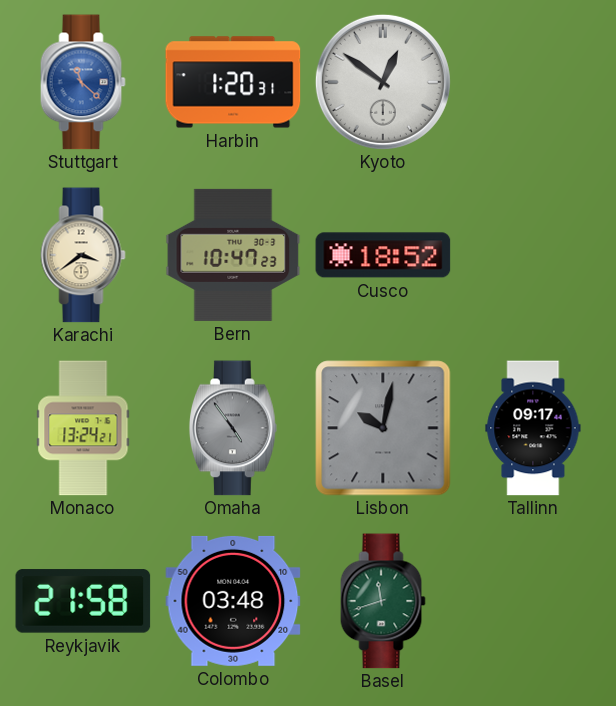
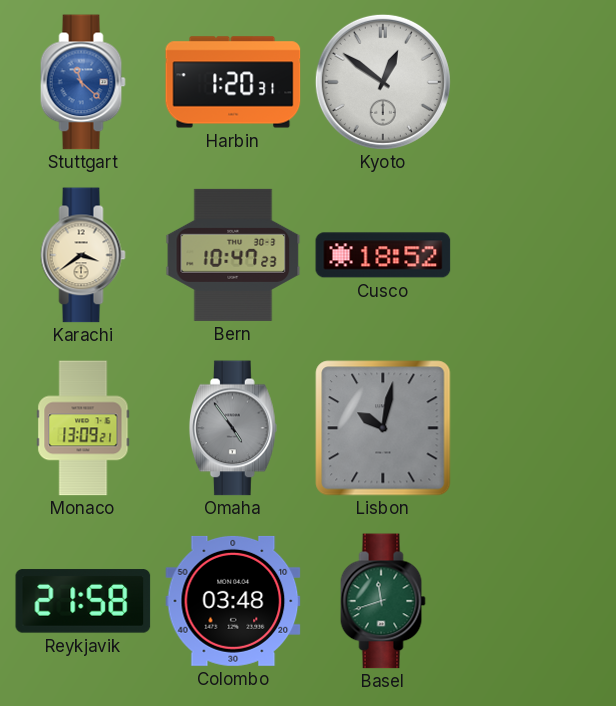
Monaco: 13:24 -> 13:09
Tallinn: 09:17 -> none
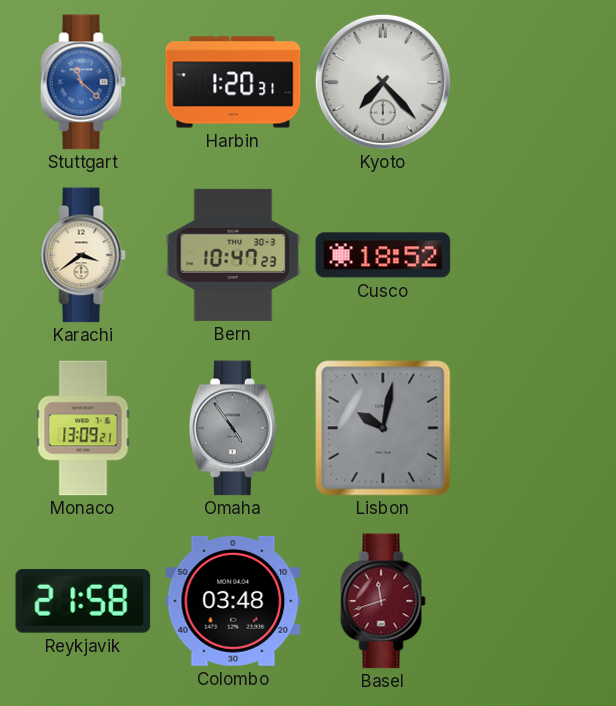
Kyoto: 12:51 -> 7:23
Basel dial: green -> burgundy
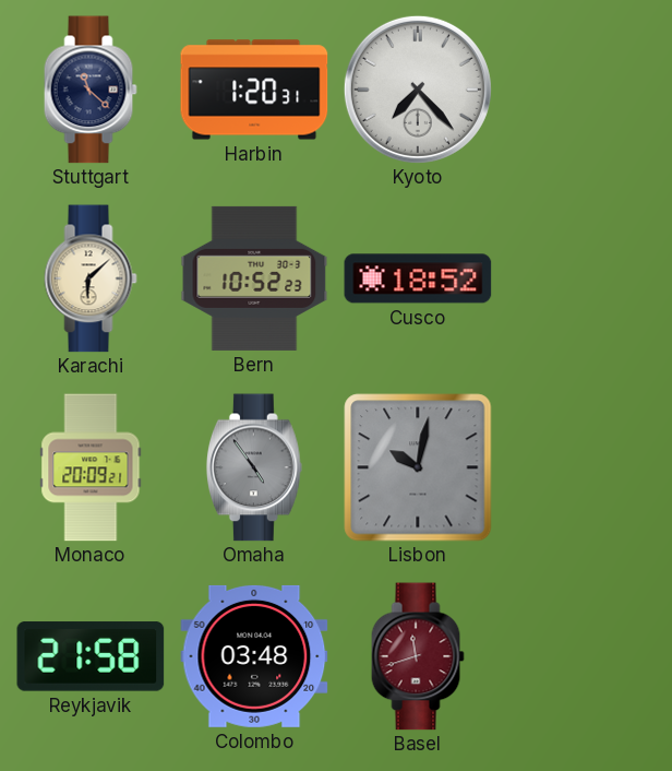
Stuttgart dial: blue -> navy
Karachi: 3:39 -> 6:08
Bern: 10:47 -> 10:52
Monaco: 13:09 -> 20:09
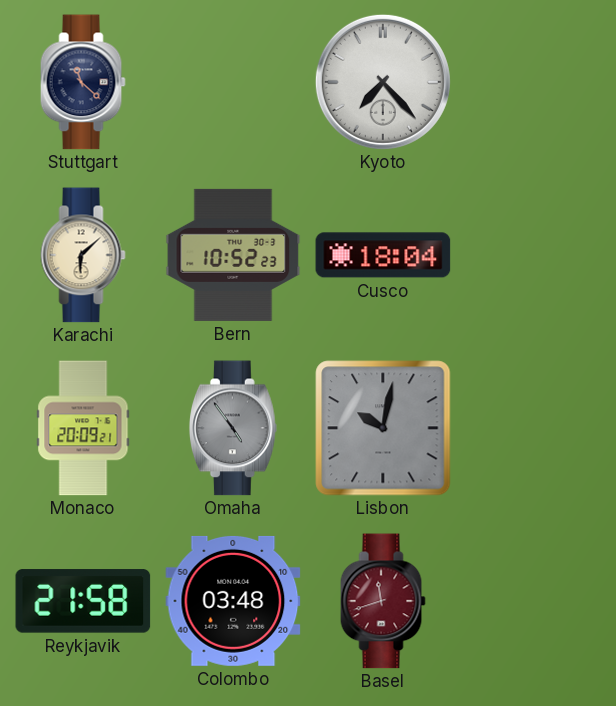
Harbin: 1:20 -> none
Cusco: 18:52 -> 18:04
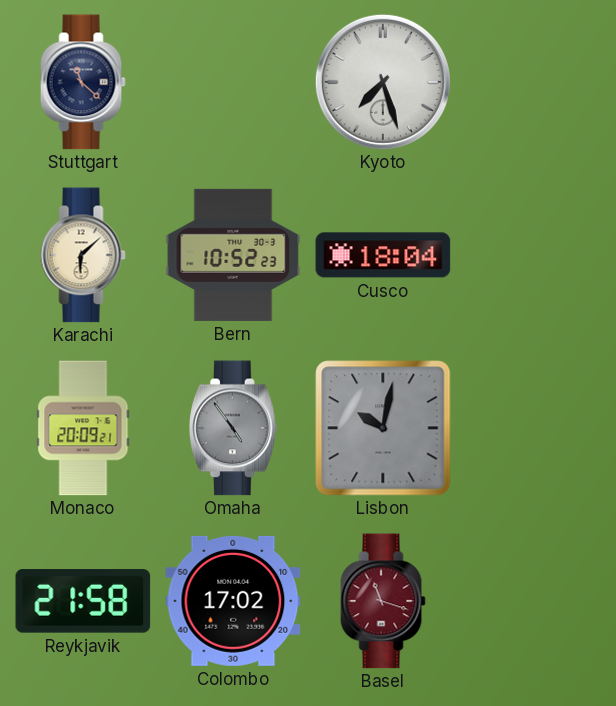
Kyoto: 7:23 -> 7:27
Colombo: 03:48 -> 17:02
Basel: 11:42 -> 11:18
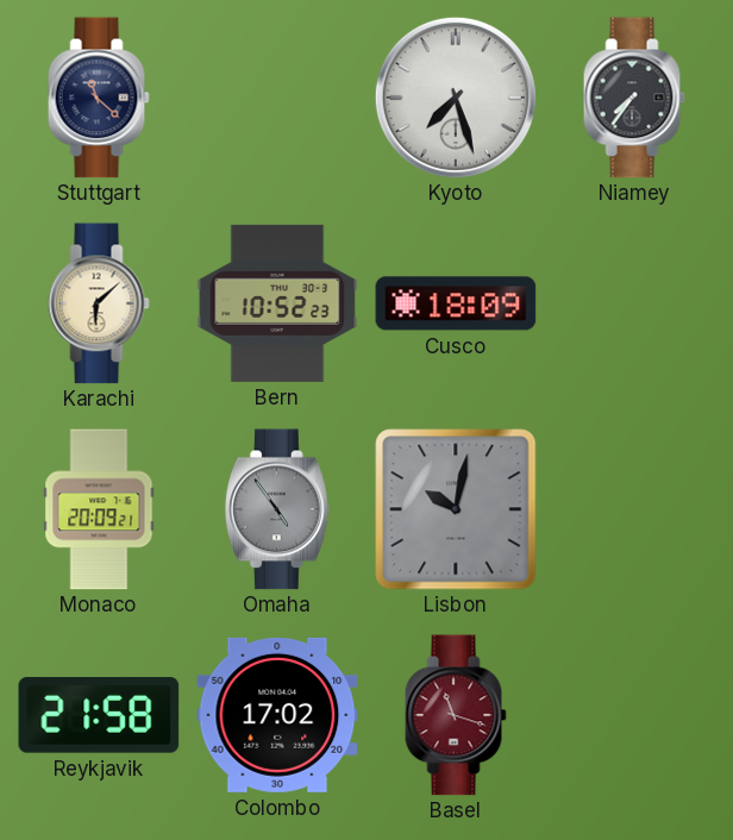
Niamey: none -> 7:36
Cusco: 18:04 -> 18:09
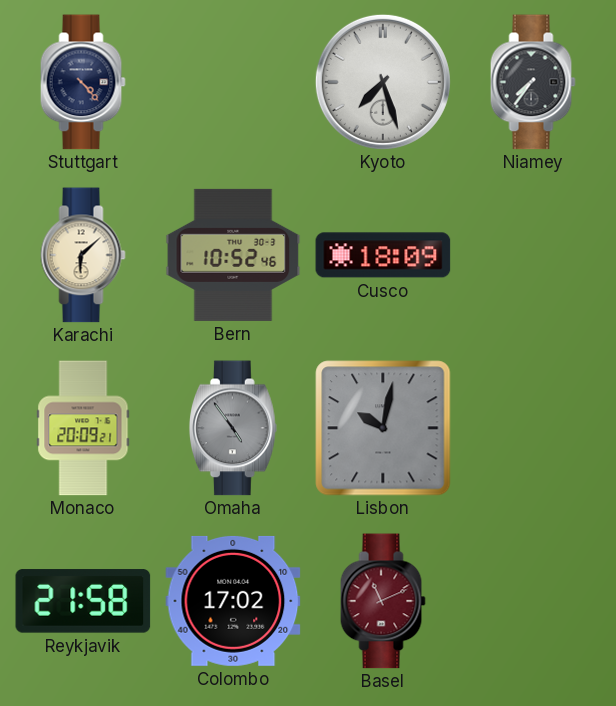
Stuttgart: 11:22 -> 4:23
Bern: 10:52:23 -> 10:52:46
Basel: 11:18 -> 11:11
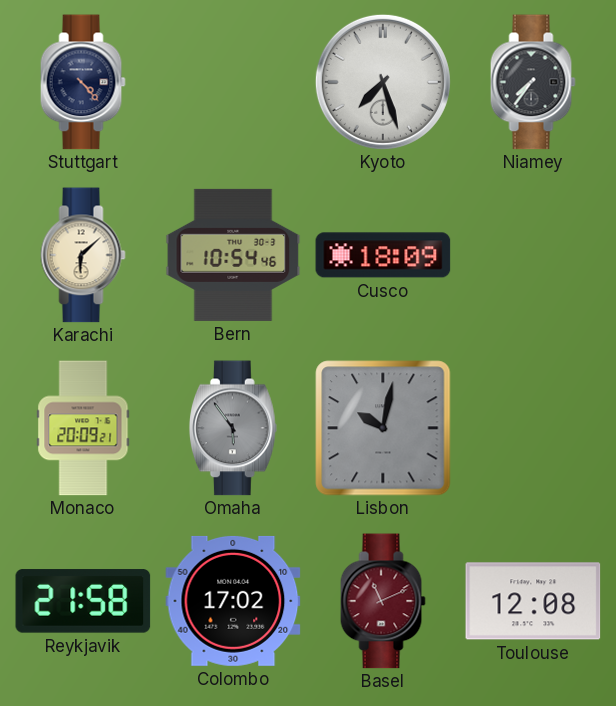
Bern: 10:52 -> 10:54
Omaha: 4:54 -> 5:54
Toulouse: none -> 12:08
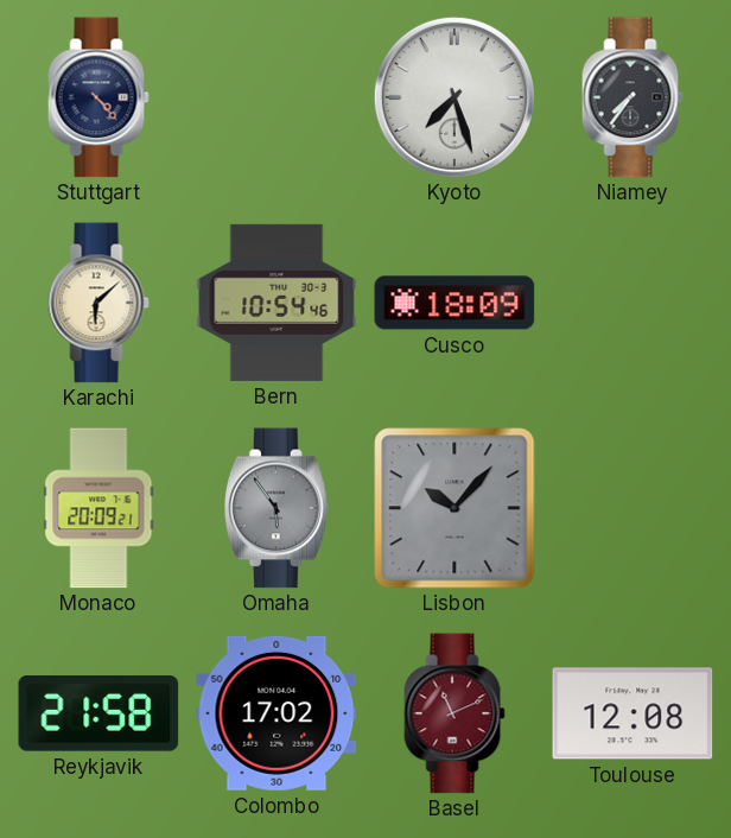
Lisbon: 10:02 -> 10:07
